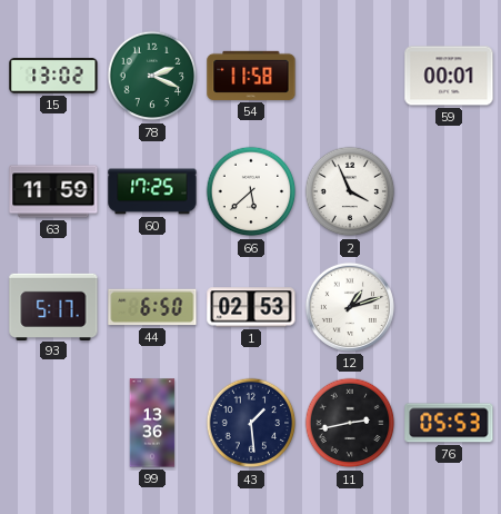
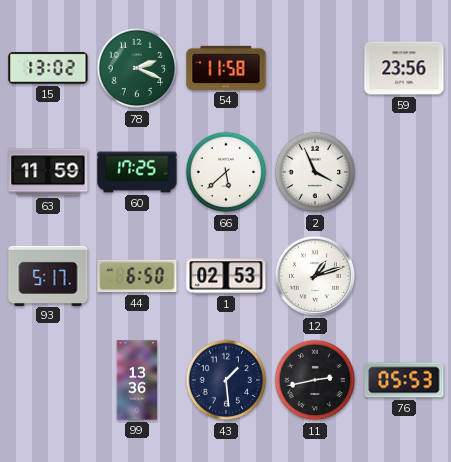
59: 00:01 -> 23:56
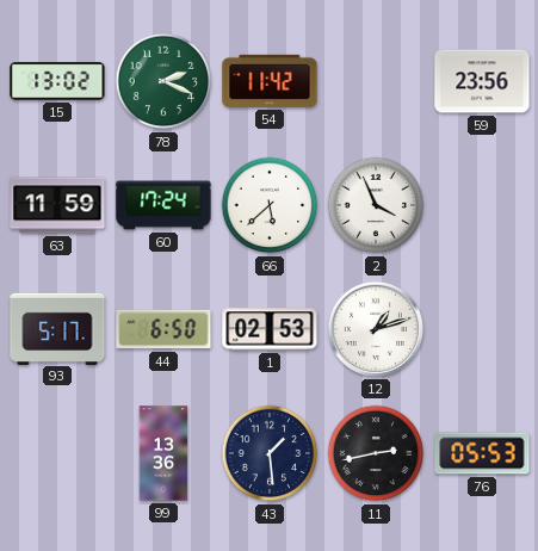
54: 11:58 -> 11:42
60: 17:25 -> 17:24
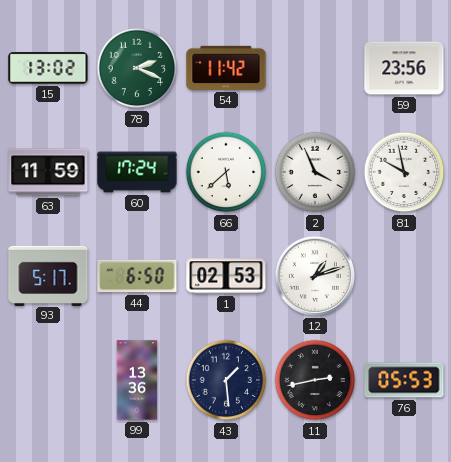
81: none -> 9:58
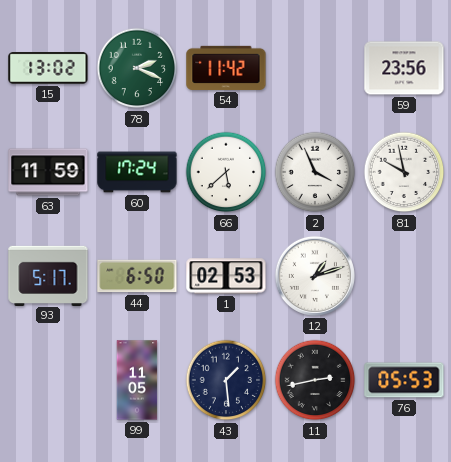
99: 13:36 -> 11:05
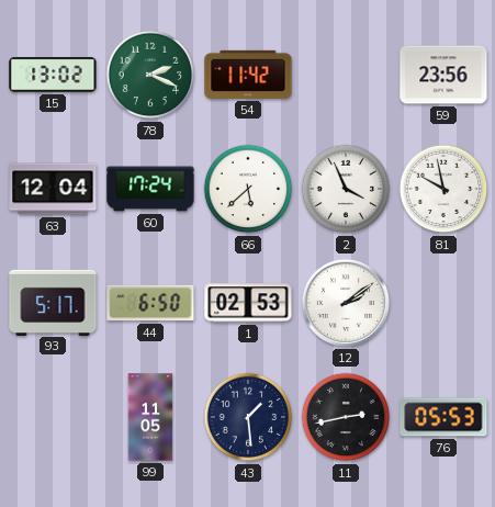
63: 11:59 -> 12:04
12: 1:12 -> 2:09
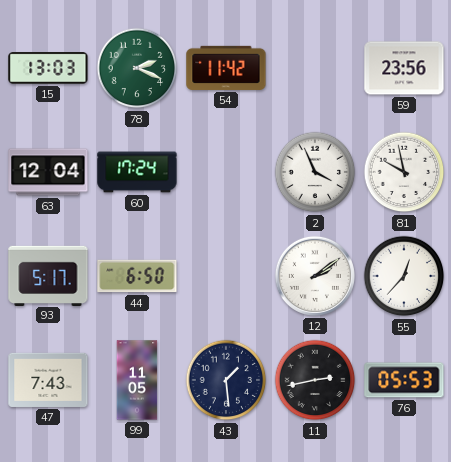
15: 13:02 -> 13:03
66: 5:38 -> none
1: 02:53 -> none
55: none -> 12:37
47: none -> 7:43
